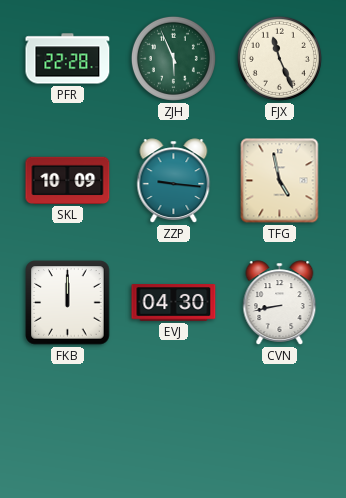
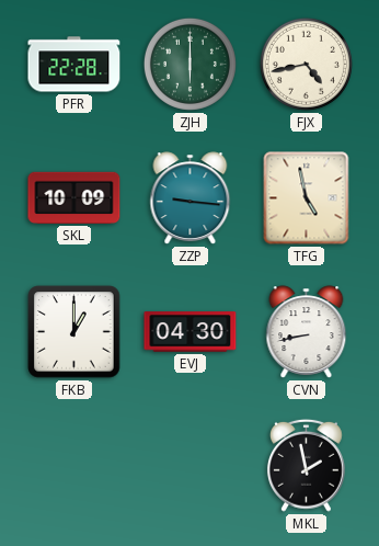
ZJH: 5:56 -> 6:00
FJX: 11:26 -> 4:43
FKB: 12:00 -> 1:00
MKL: none -> 1:58
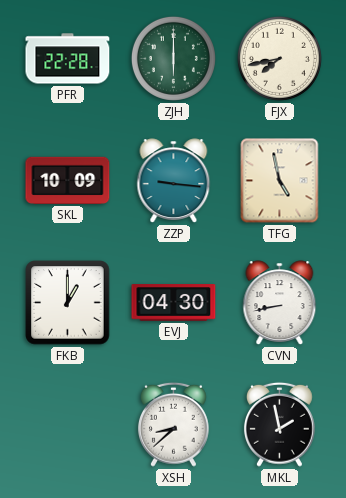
FJX: 4:43 -> 7:43
XSH: none -> 8:38
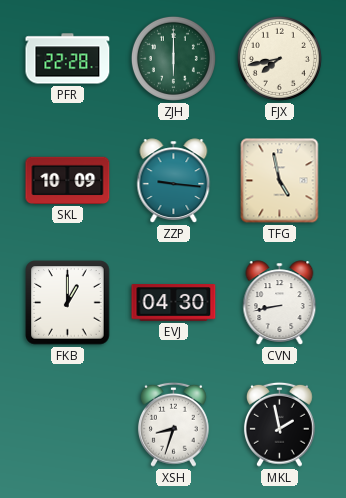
XSH: 8:38 -> 8:33
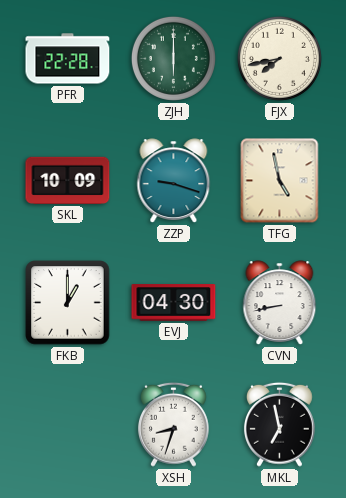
ZZP: 9:16 -> 9:18
MKL: 1:58 -> 6:58
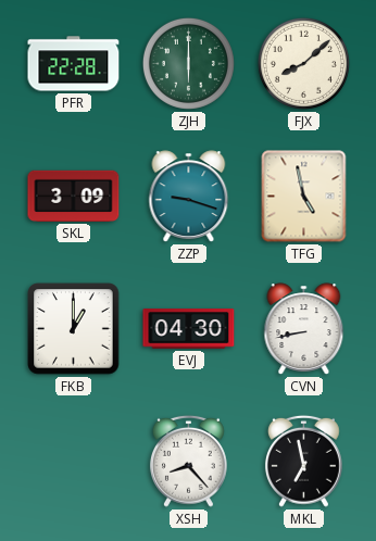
FJX: 7:43 -> 8:08
SKL: 10:09 -> 3:09
XSH: 8:33 -> 8:23
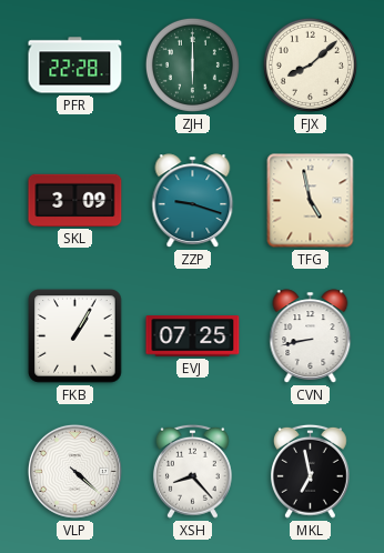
FKB: 1:00 -> 1:05
EVJ: 04:30 -> 07:25
VLP: none -> 4:22
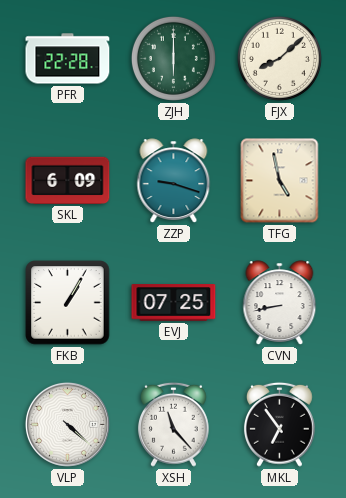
SKL: 3:09 -> 6:09
XSH: 8:23 -> 11:23
MKL: 6:58 -> 6:54
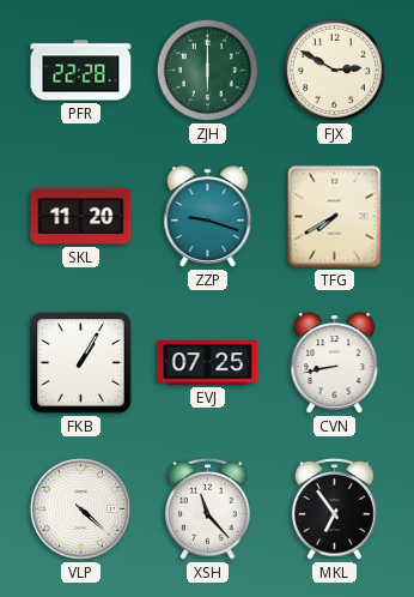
FJX: 8:08 -> 2:50
SKL: 6:09 -> 11:20
TFG: 4:58 -> 7:40
